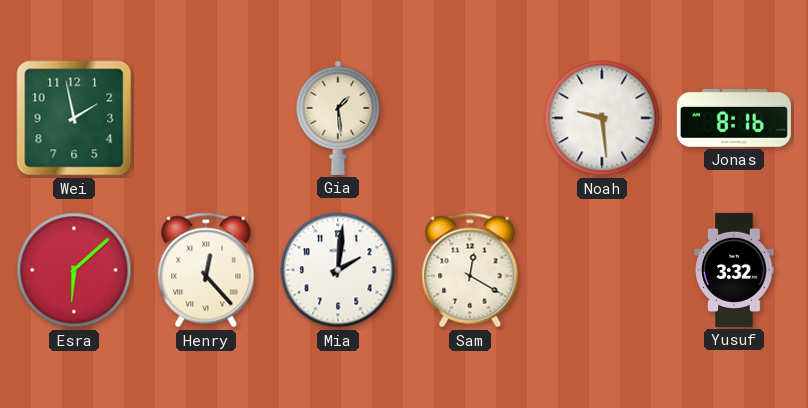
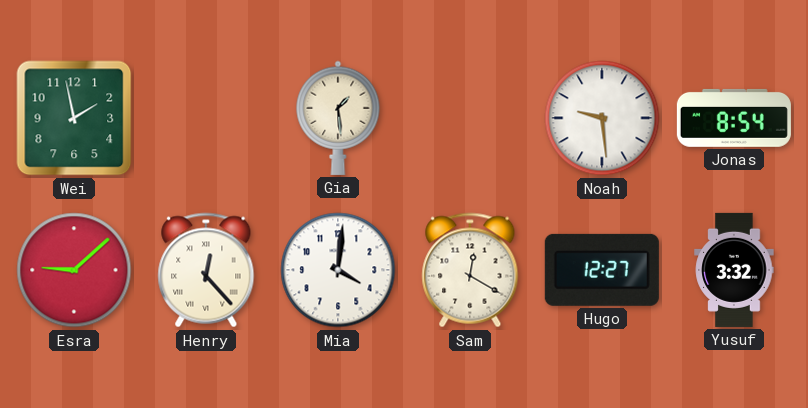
Jonas: 8:16 -> 8:54
Esra: 6:08 -> 9:08
Mia: 2:01 -> 4:01
Hugo: none -> 12:27
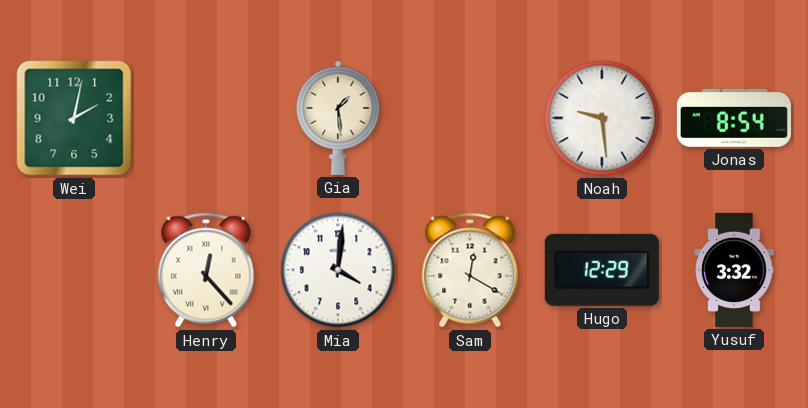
Wei: 1:58 -> 2:02
Esra: 9:08 -> none
Hugo: 12:27 -> 12:29
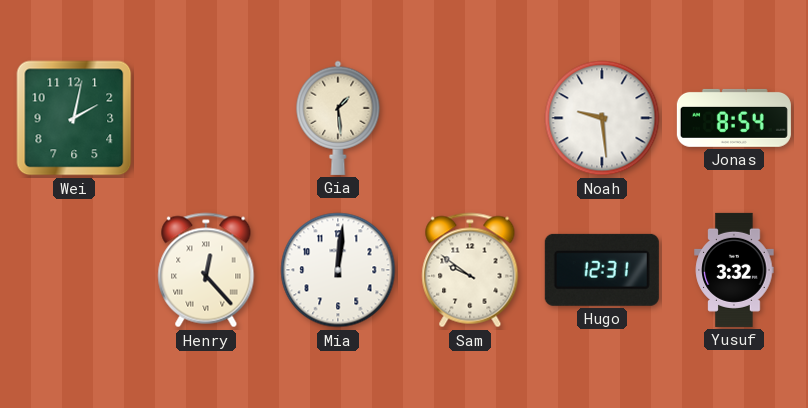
Mia: 4:01 -> 12:01
Sam: 12:20 -> 9:51
Hugo: 12:29 -> 12:31
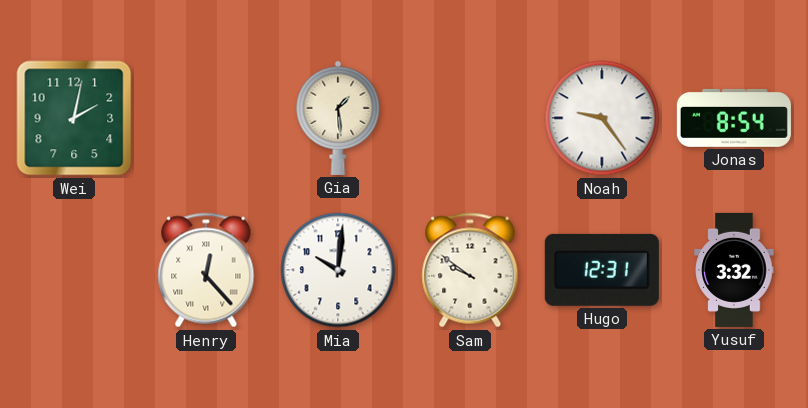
Noah: 9:29 -> 9:24
Mia: 12:01 -> 10:01
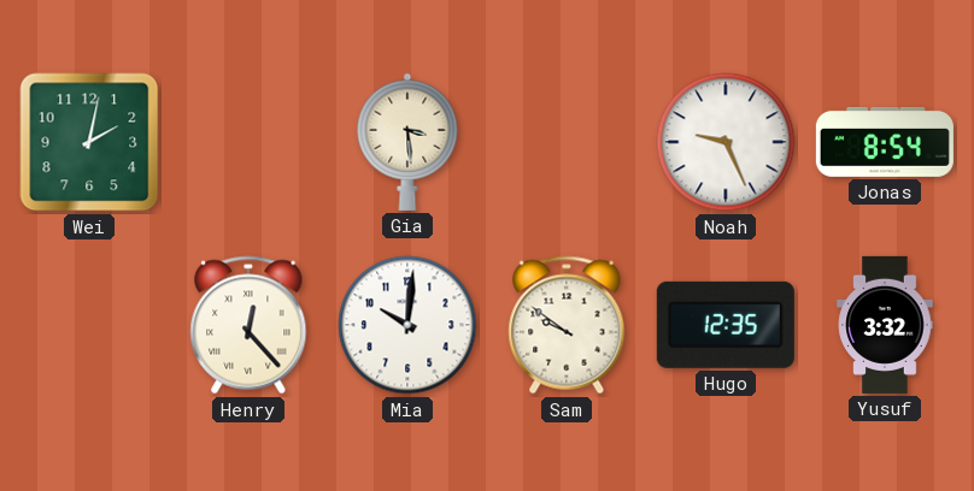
Gia: 1:29 -> 3:29
Noah: 9:24 -> 9:26
Hugo: 12:31 -> 12:35
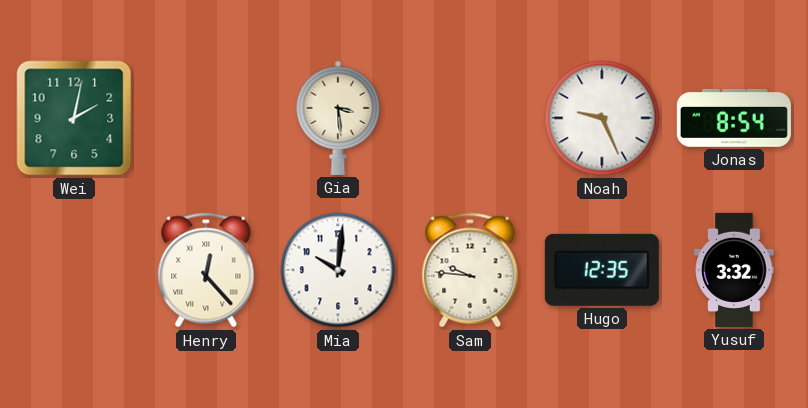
Sam: 9:51 -> 9:46
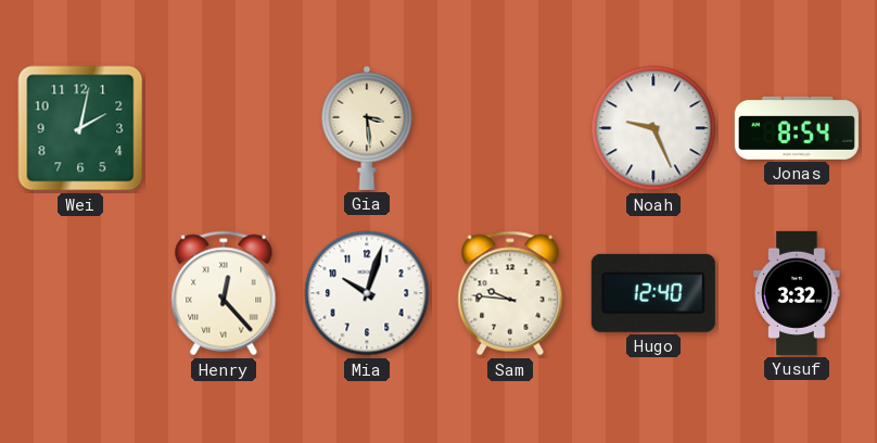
Mia: 10:01 -> 10:03
Hugo: 12:35 -> 12:40
